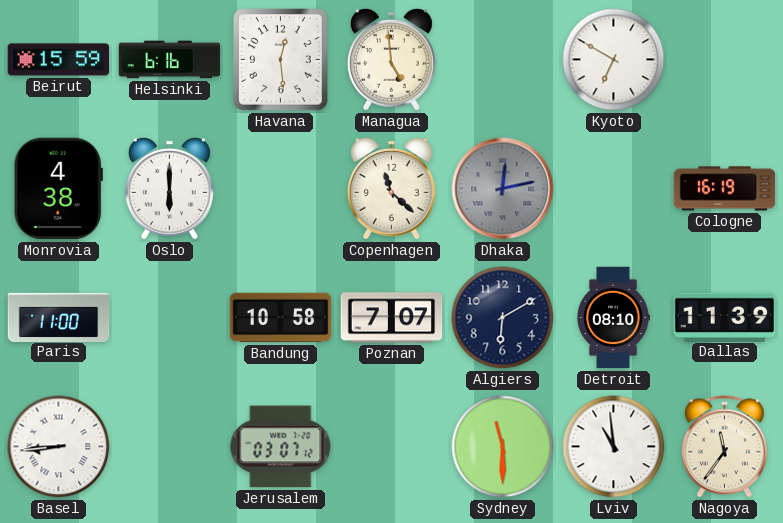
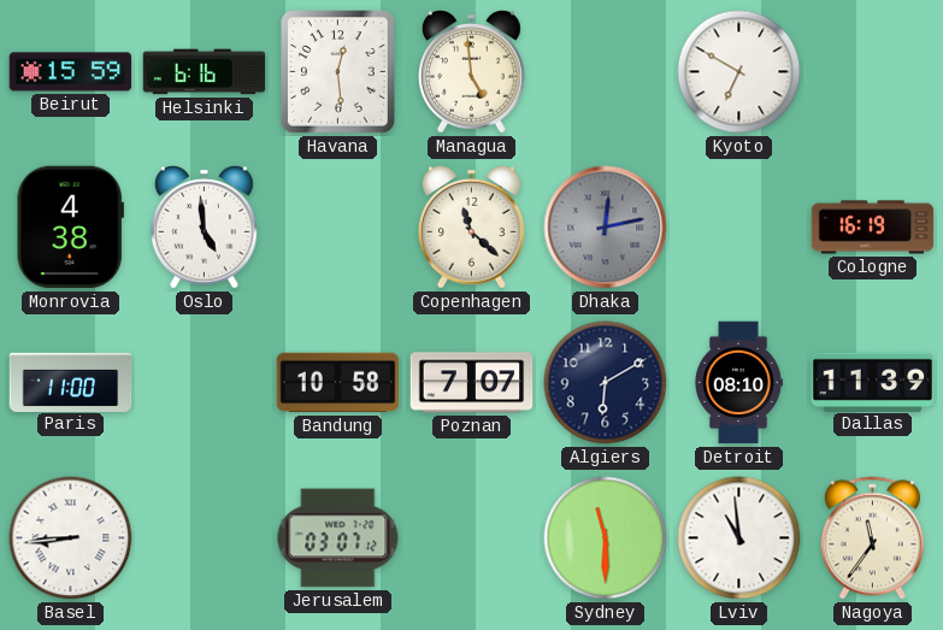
Oslo: 6:00 -> 4:59
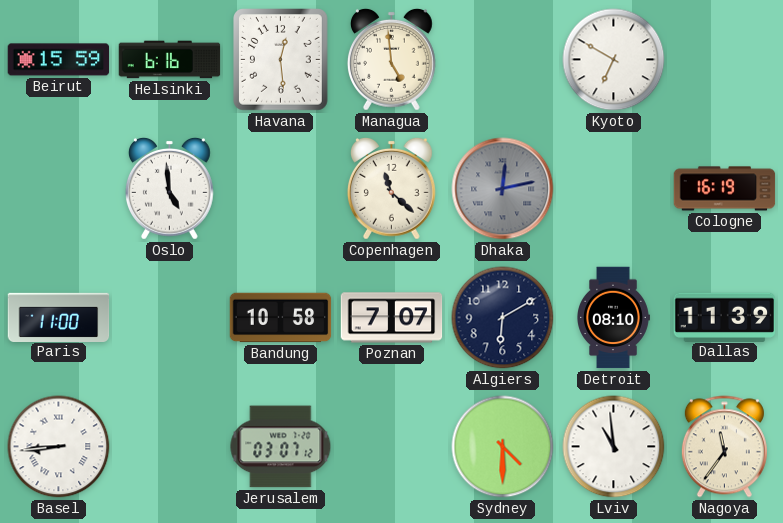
Monrovia: 4:38 -> none
Sydney: 11:30 -> 4:30
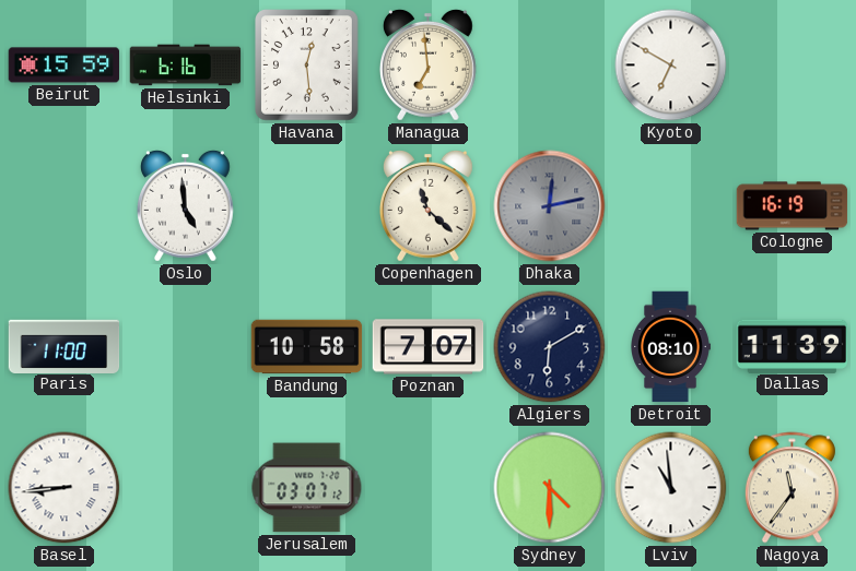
Managua: 4:59 -> 6:59
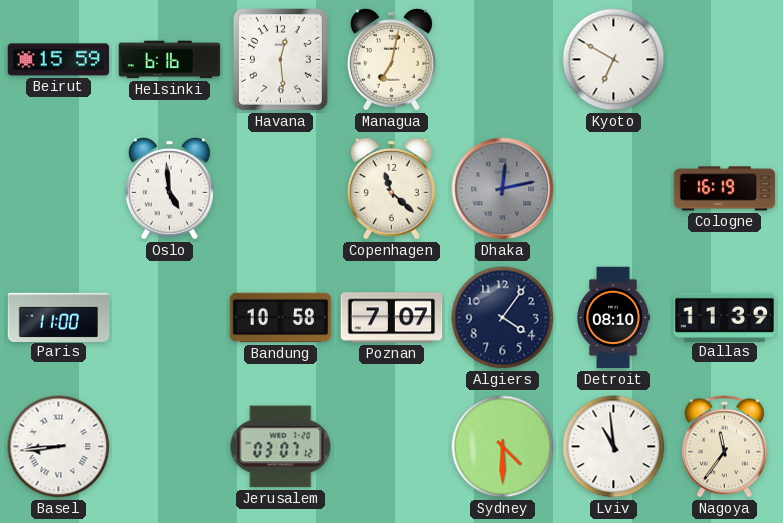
Managua: 6:59 -> 7:02
Algiers: 6:10 -> 4:06
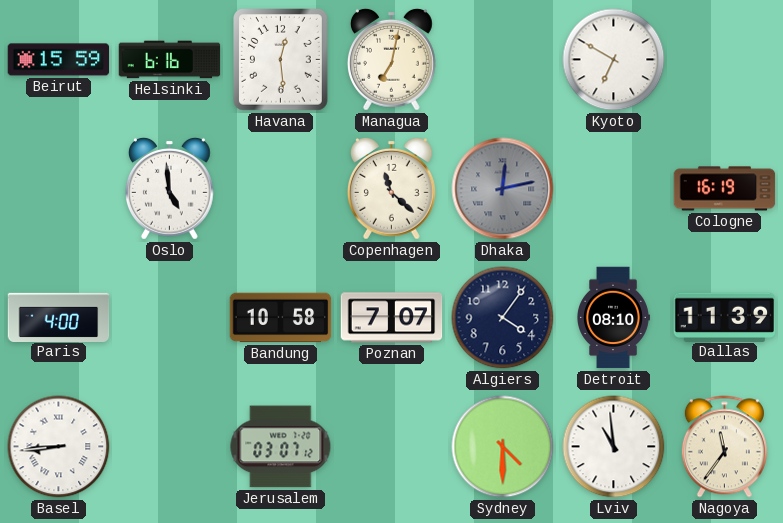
Paris: 11:00 -> 4:00
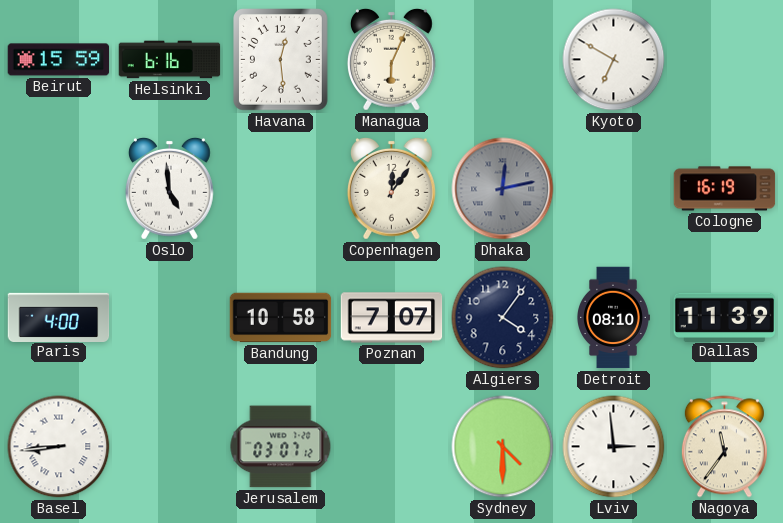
Managua: 7:02 -> 6:04
Copenhagen: 11:22 -> 12:06
Lviv: 10:59 -> 2:59
